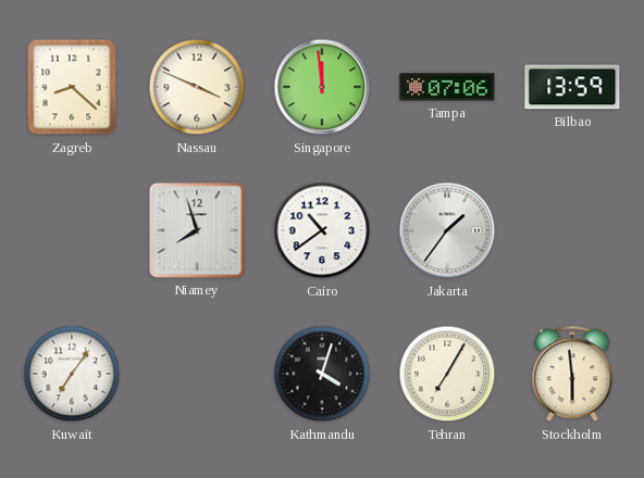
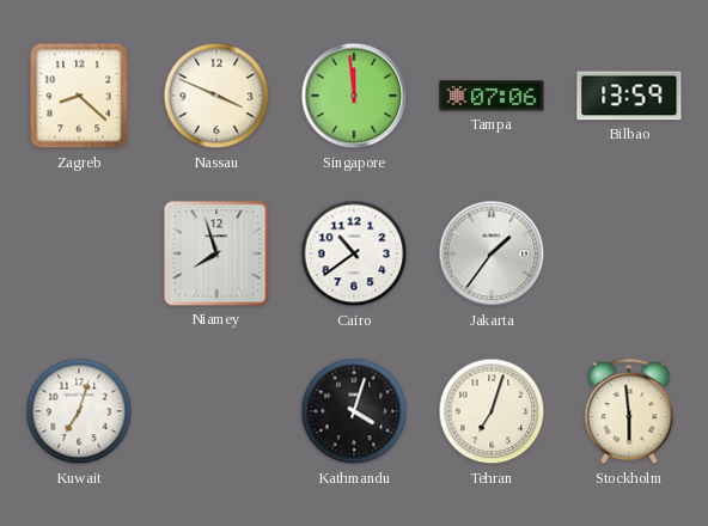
Kuwait: 7:06 -> 7:03
Tehran: 7:05 -> 7:03
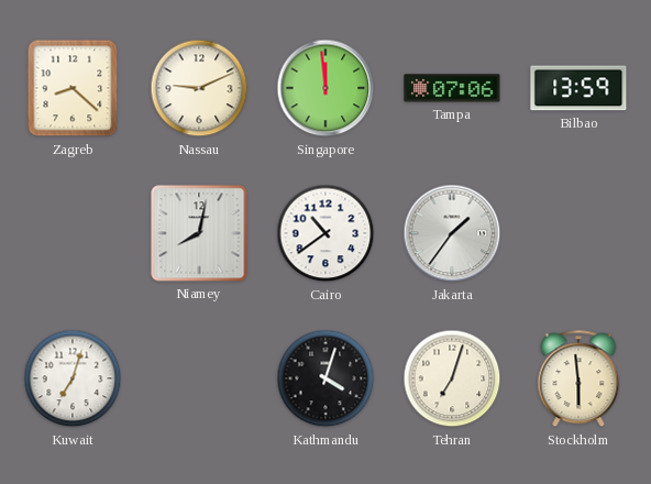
Nassau: 3:49 -> 9:11
Niamey: 7:57 -> 8:02
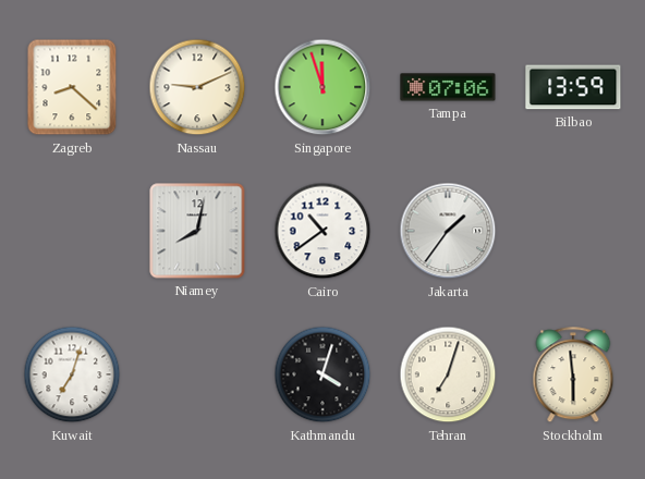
Singapore: 11:59 -> 11:57
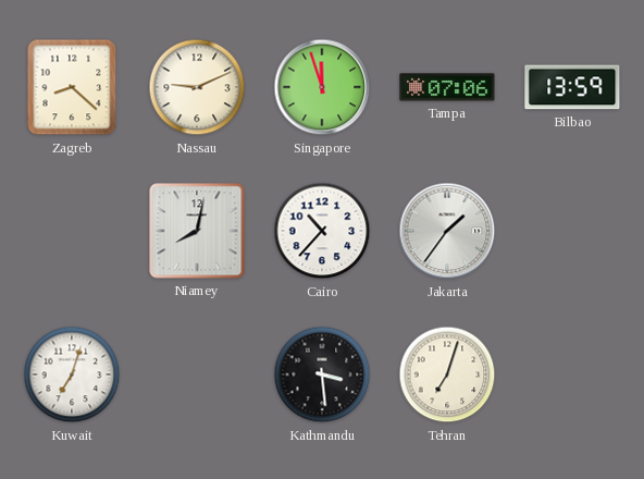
Cairo: 10:39 -> 10:37
Kathmandu: 4:03 -> 3:29
Stockholm: 5:59 -> none
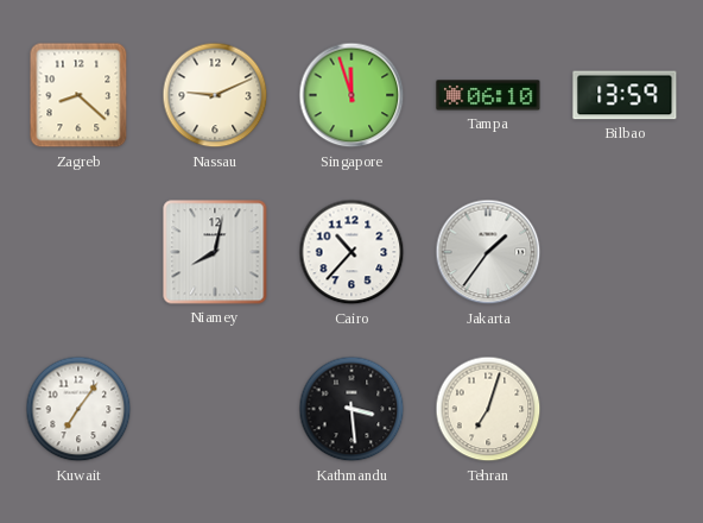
Tampa: 07:06 -> 06:10
Kuwait: 7:03 -> 7:06
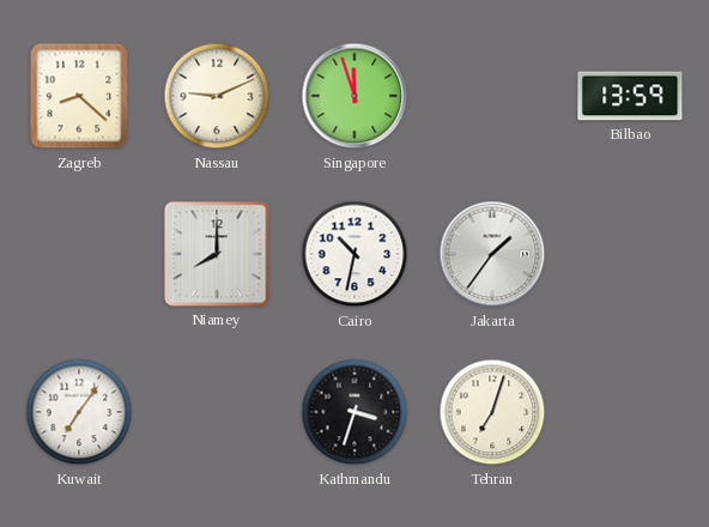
Tampa: 06:10 -> none
Niamey: 8:02 -> 8:00
Cairo: 10:37 -> 10:32
Kathmandu: 3:29 -> 3:33
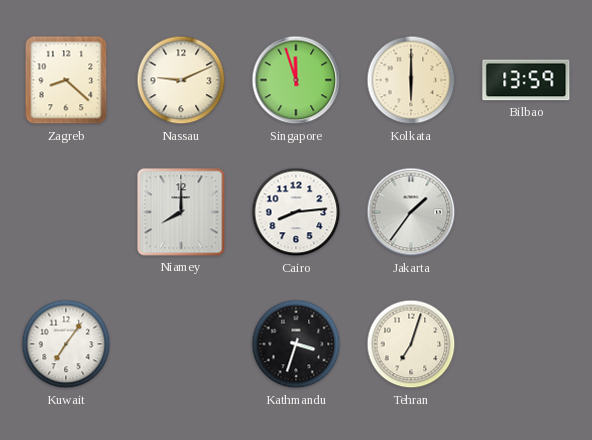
Kolkata: none -> 6:00
Cairo: 10:32 -> 8:14
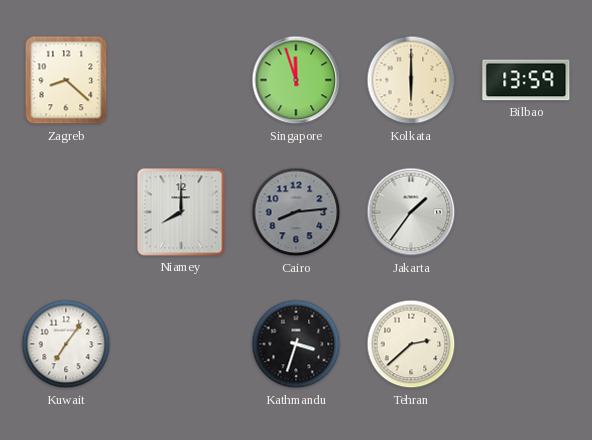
Nassau: 9:11 -> none
Cairo dial: white -> grey
Tehran: 7:03 -> 2:38
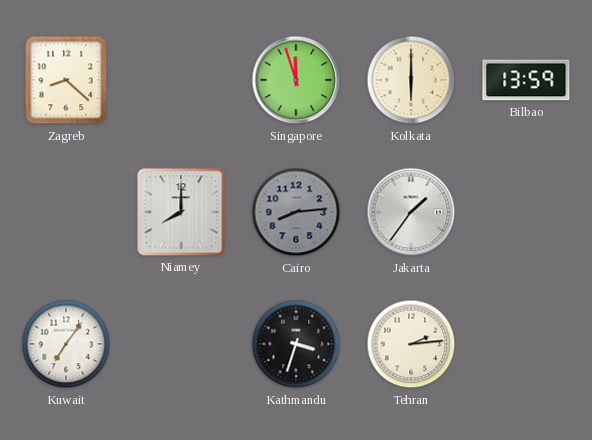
Tehran: 2:38 -> 2:14
